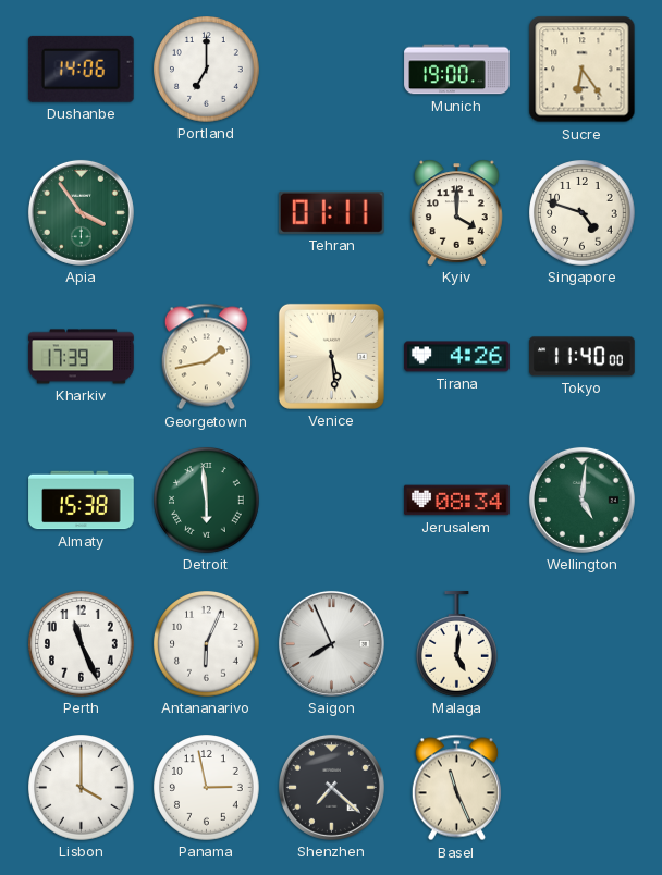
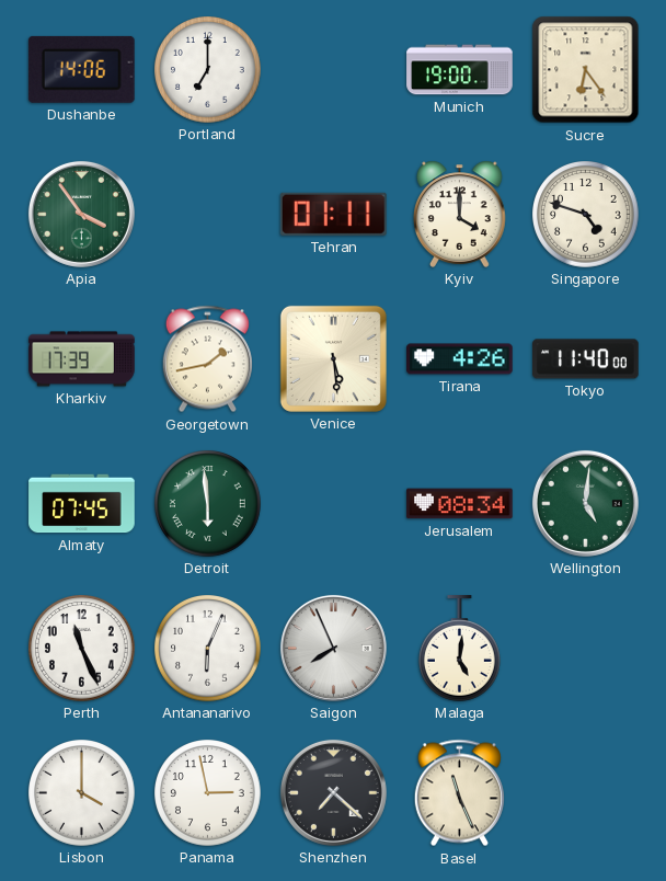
Almaty: 15:38 -> 07:45
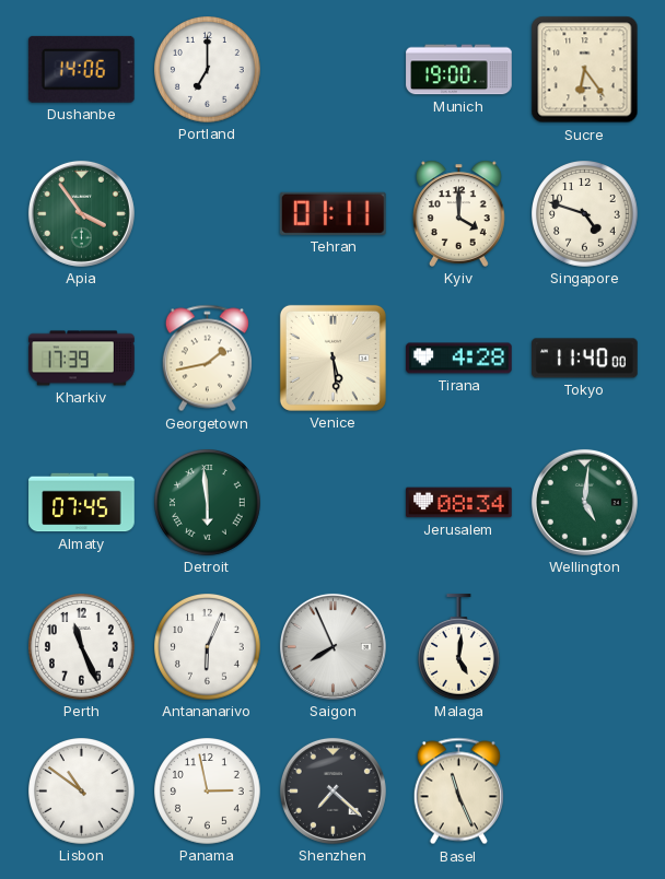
Tirana: 4:26 -> 4:28
Lisbon: 4:00 -> 10:51
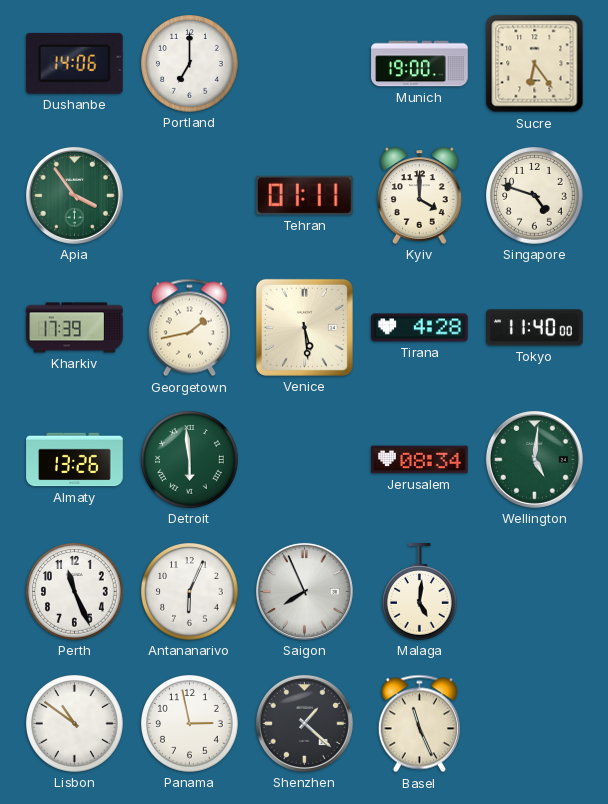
Almaty: 07:45 -> 13:26
Shenzhen: 7:22 -> 1:22
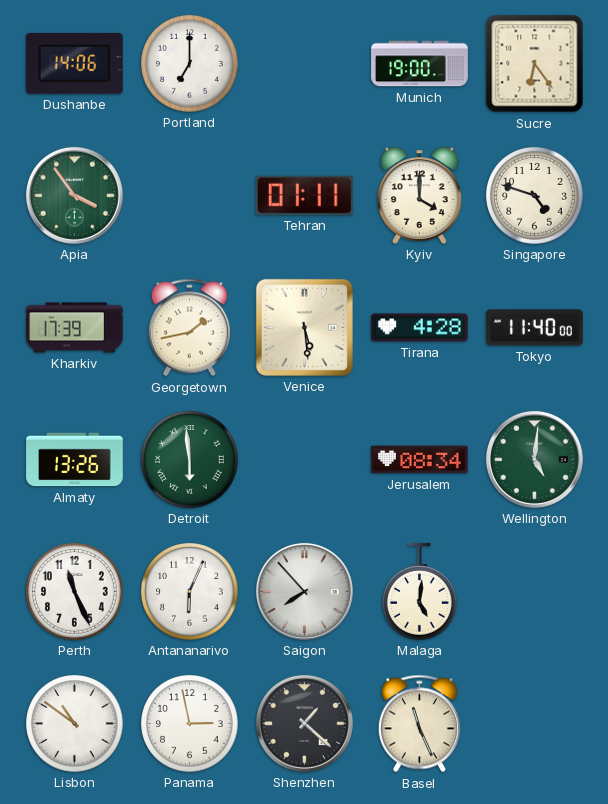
Saigon: 7:56 -> 7:53
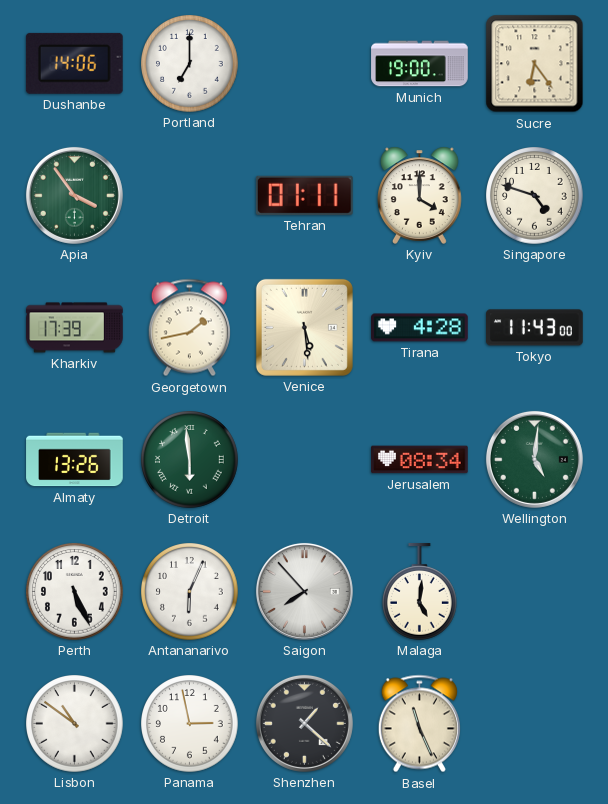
Tokyo: 11:40 -> 11:43
Perth: 11:26 -> 5:26
